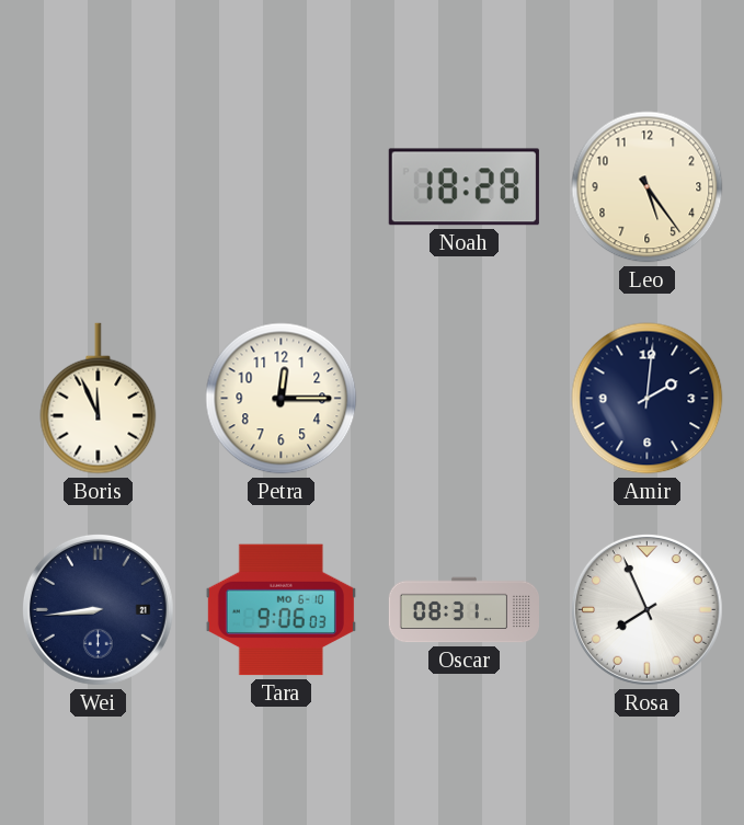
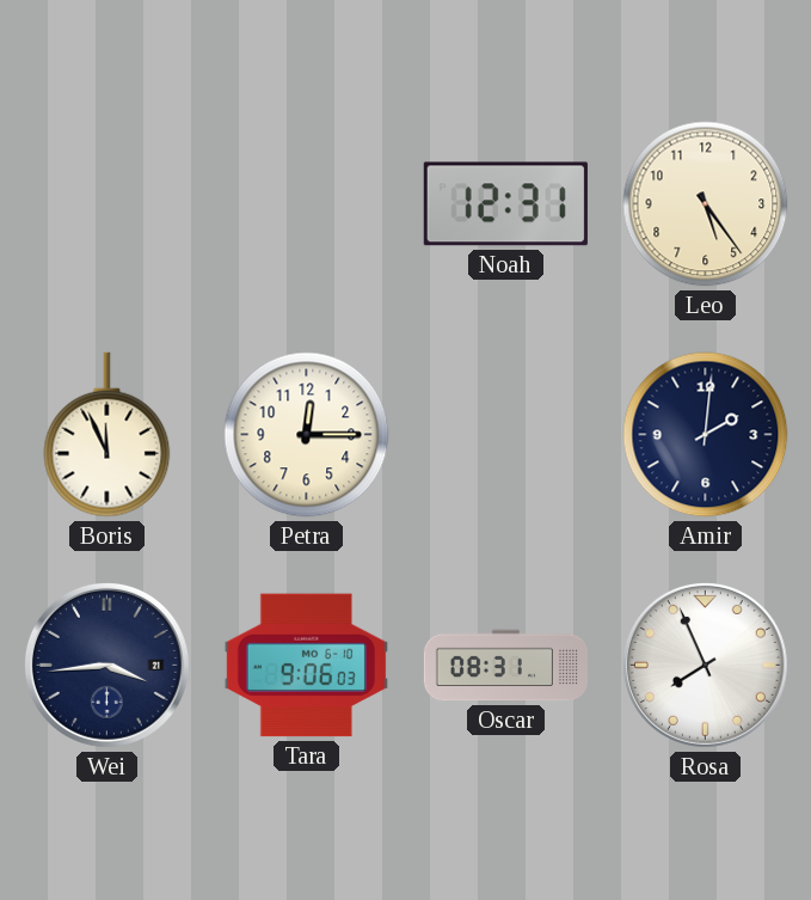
Noah: 18:28 -> 12:31
Wei: 8:44 -> 3:44
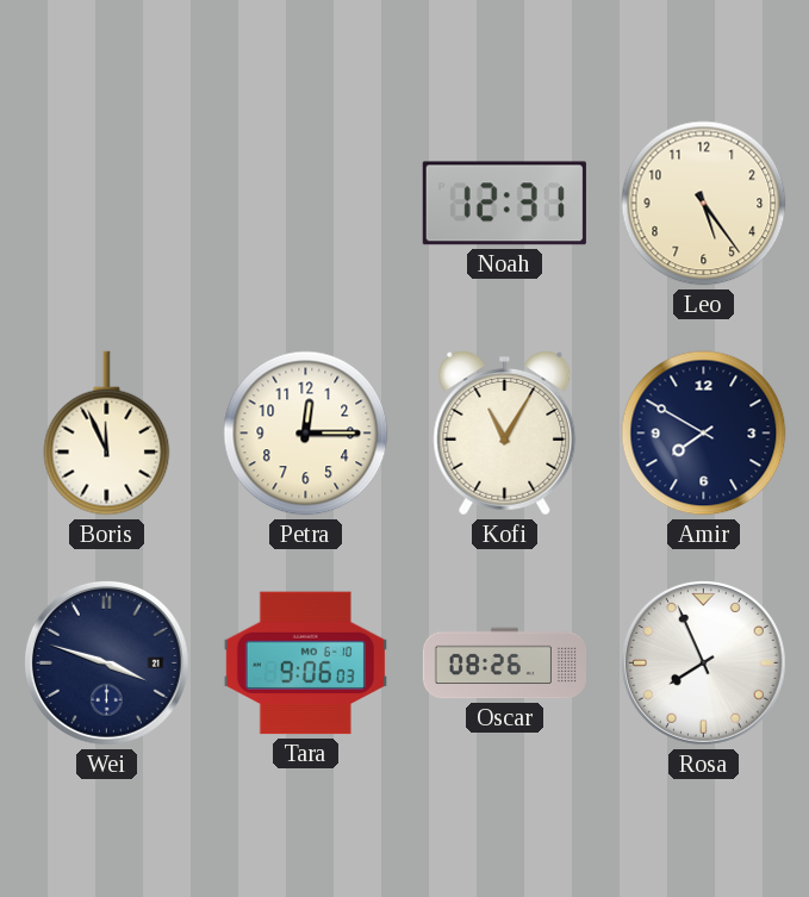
Kofi: none -> 11:05
Amir: 2:01 -> 7:50
Wei: 3:44 -> 3:48
Oscar: 08:31 -> 08:26
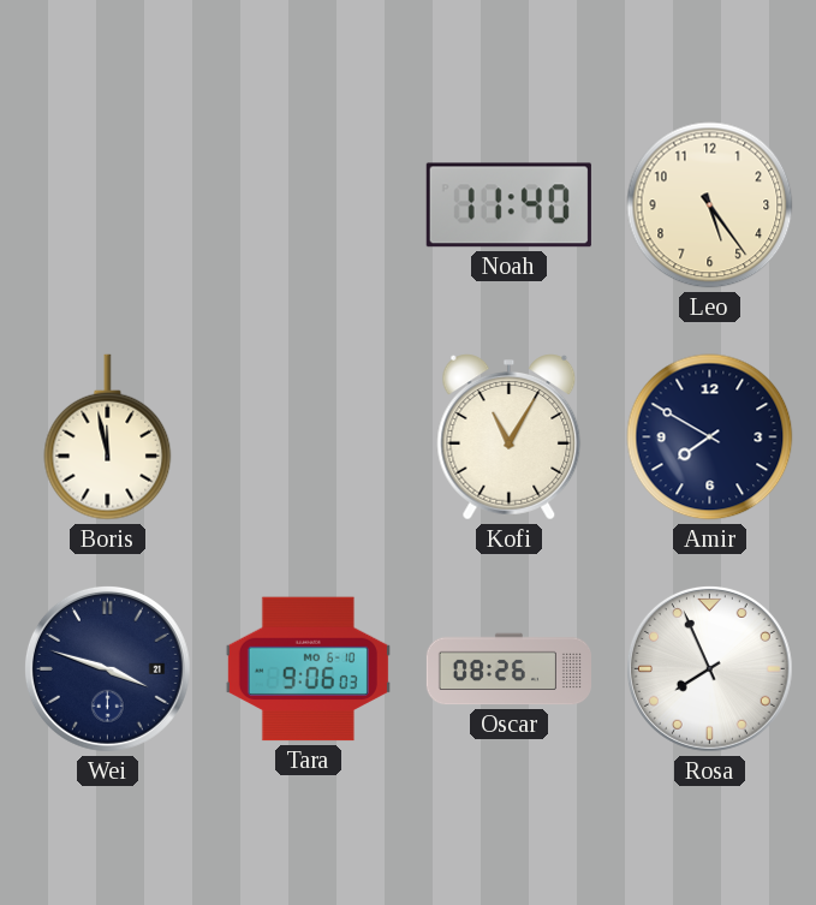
Noah: 12:31 -> 11:40
Boris: 11:56 -> 11:58
Petra: 12:15 -> none
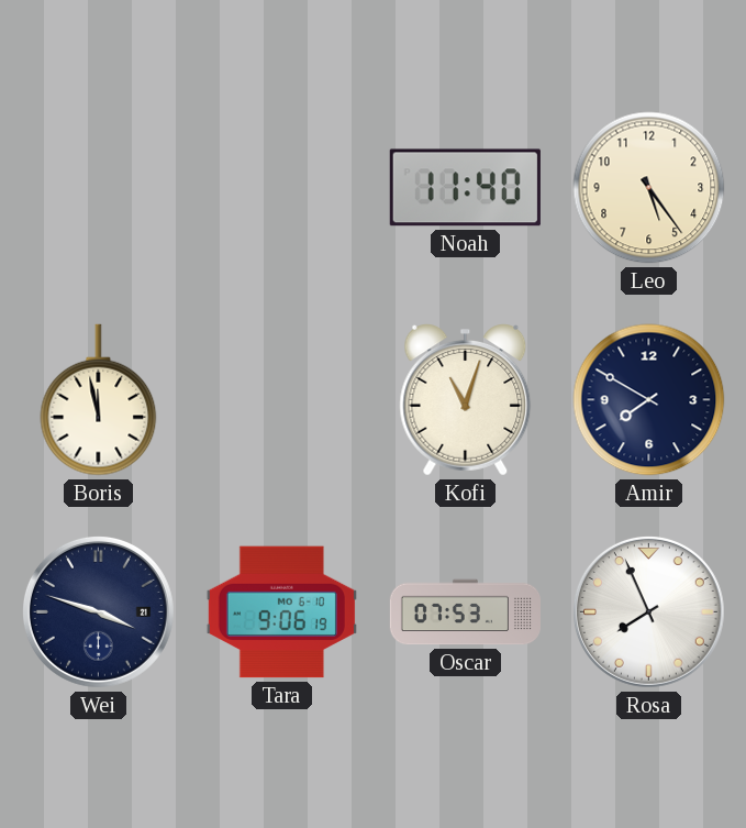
Kofi: 11:05 -> 11:03
Tara: 9:06:03 -> 9:06:19
Oscar: 08:26 -> 07:53
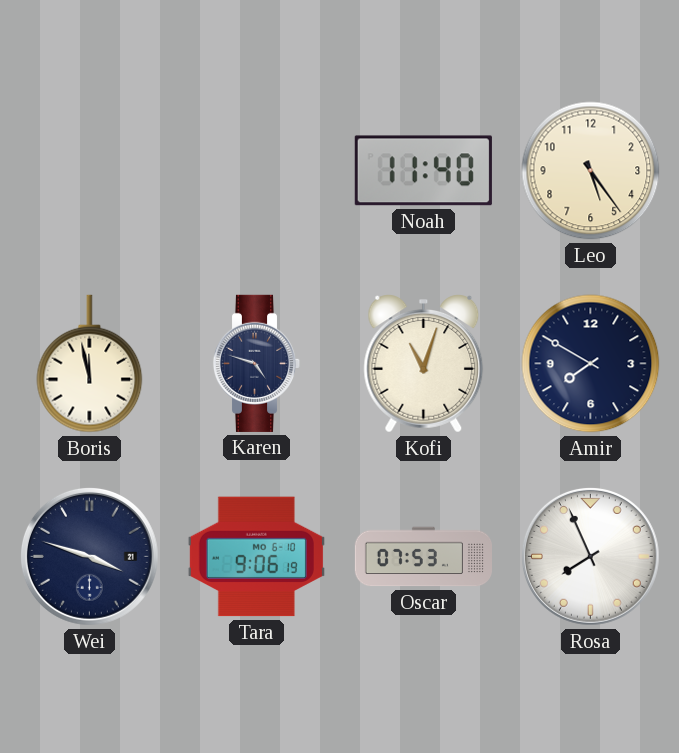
Karen: none -> 4:48
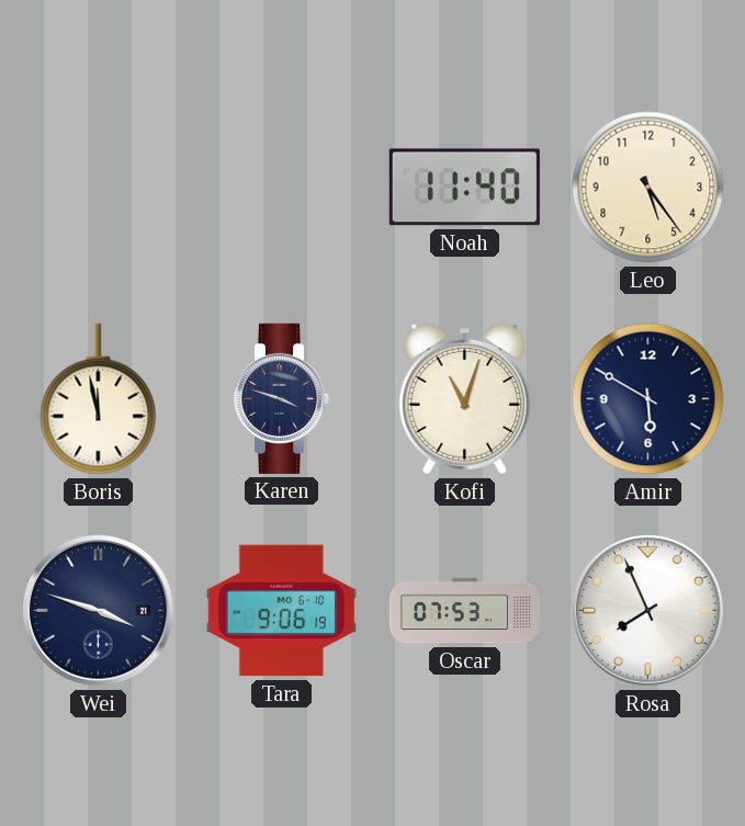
Karen: 4:48 -> 3:48
Amir: 7:50 -> 5:50
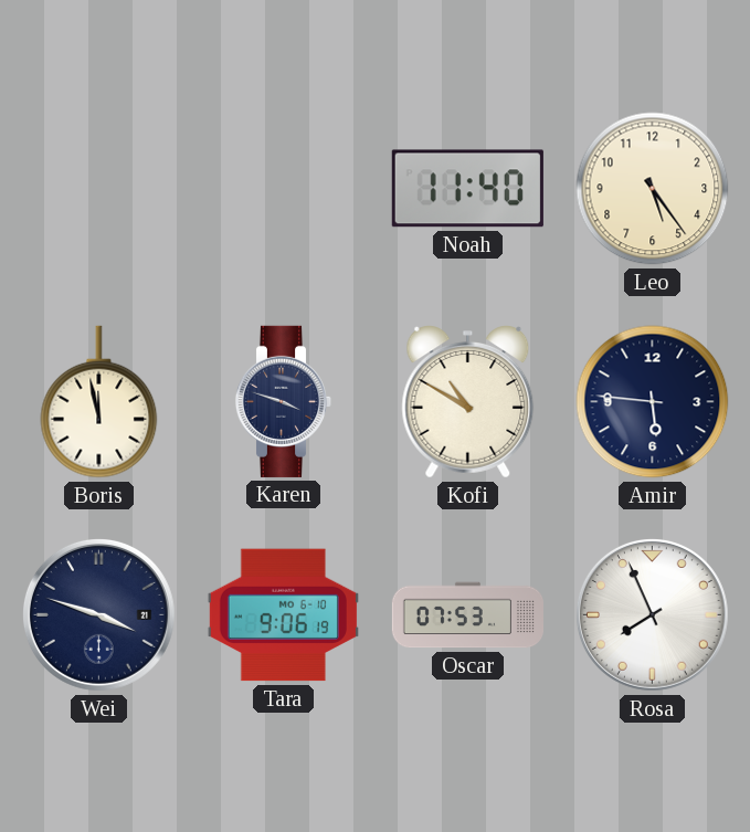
Kofi: 11:03 -> 10:50
Amir: 5:50 -> 5:46
